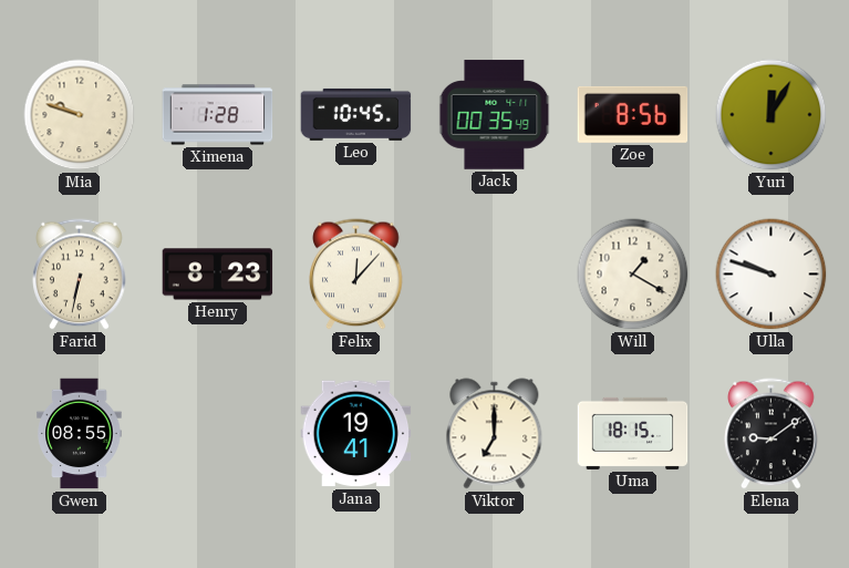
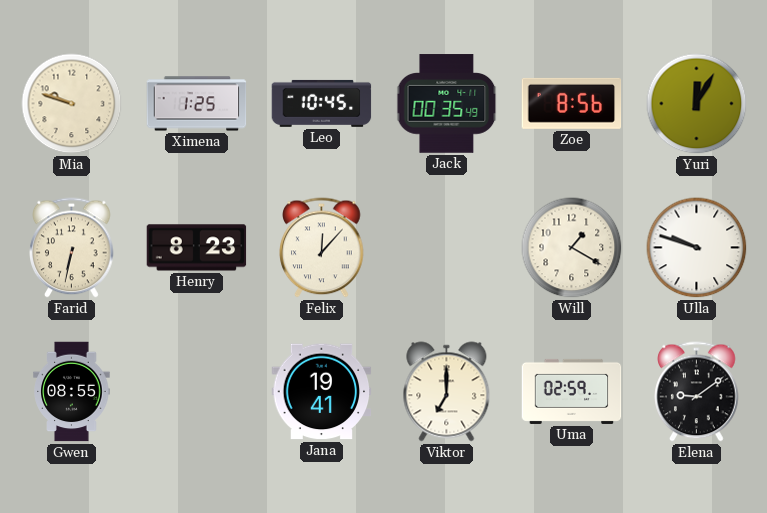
Ximena: 1:28 -> 1:25
Uma: 18:15 -> 02:59
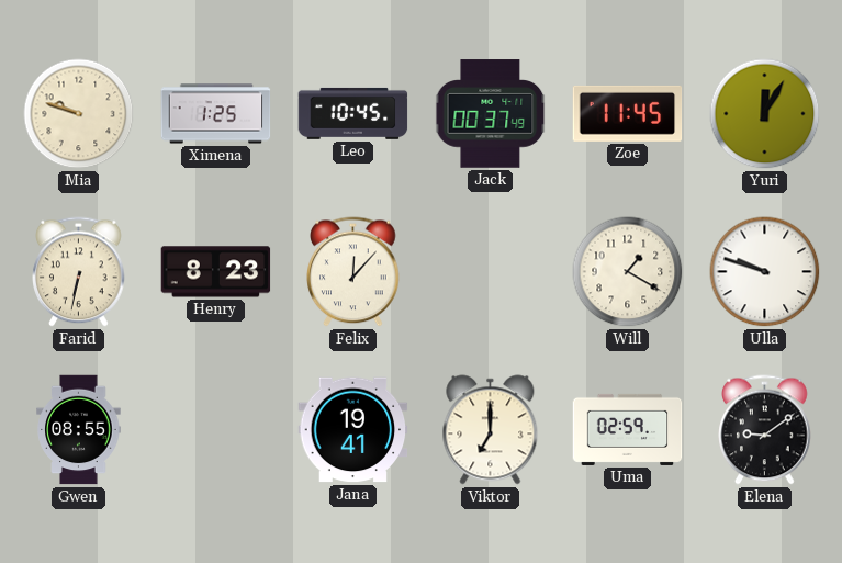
Jack: 00:35 -> 00:37
Zoe: 8:56 -> 11:45
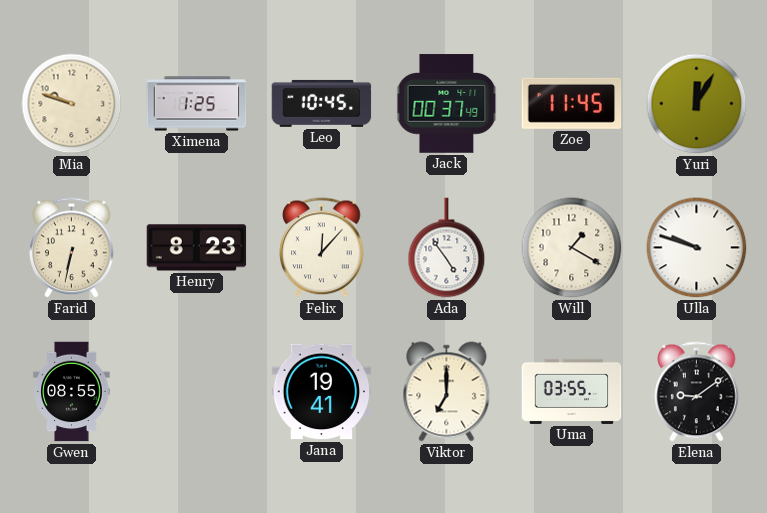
Ada: none -> 4:54
Uma: 02:59 -> 03:55
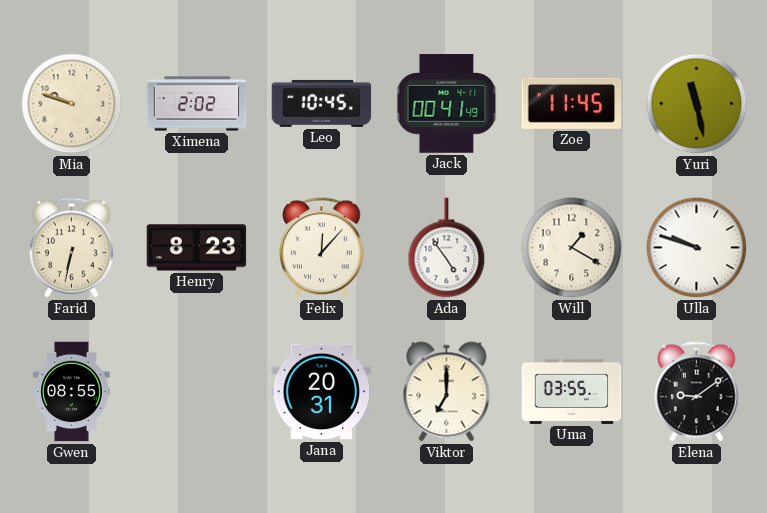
Ximena: 1:25 -> 2:02
Jack: 00:37 -> 00:41
Yuri: 12:05 -> 11:28
Jana: 19:41 -> 20:31
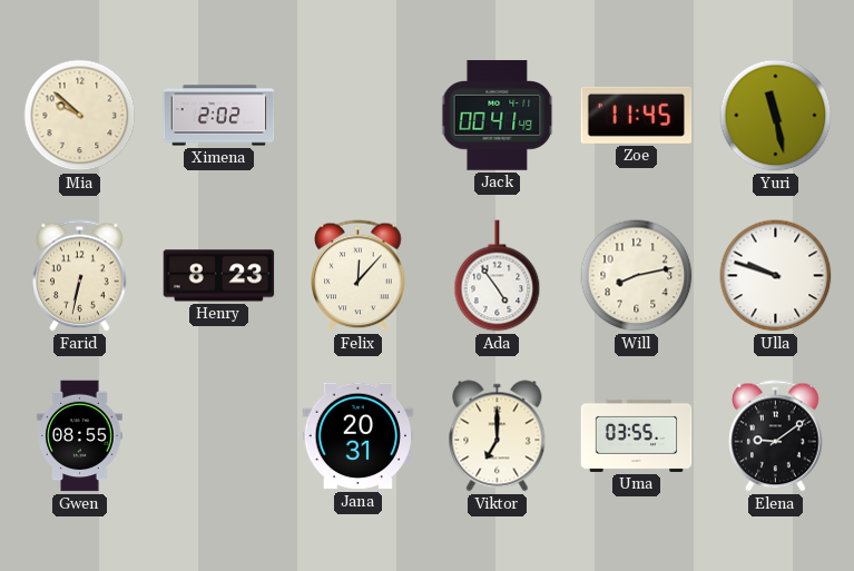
Mia: 9:48 -> 9:52
Leo: 10:45 -> none
Will: 1:20 -> 8:13
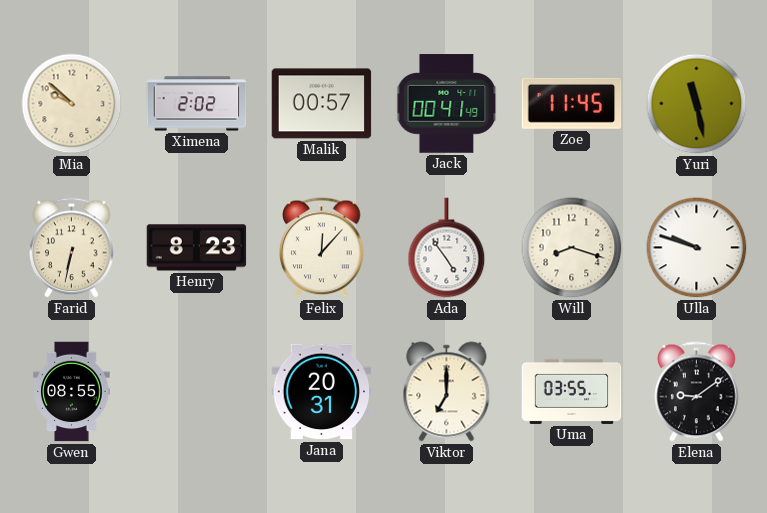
Malik: none -> 00:57
Will: 8:13 -> 8:18
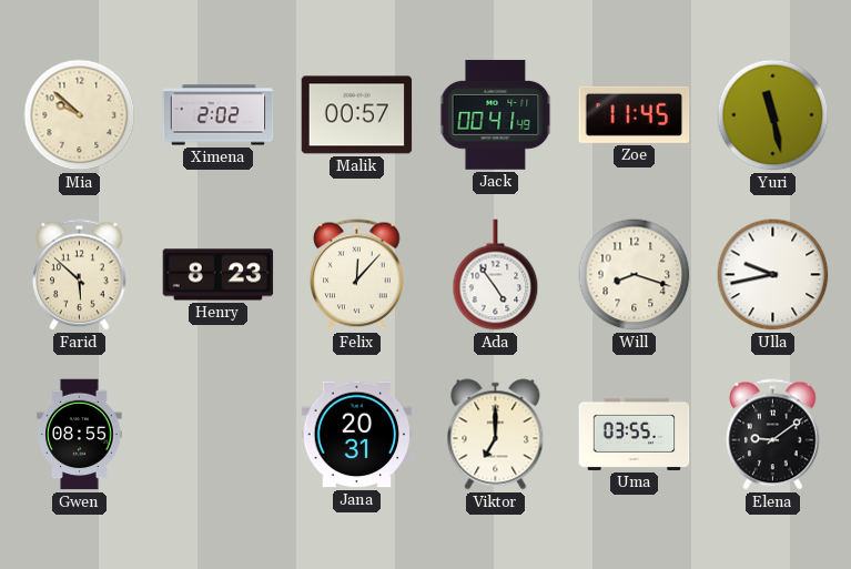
Farid: 6:32 -> 5:52
Ulla: 9:48 -> 9:43
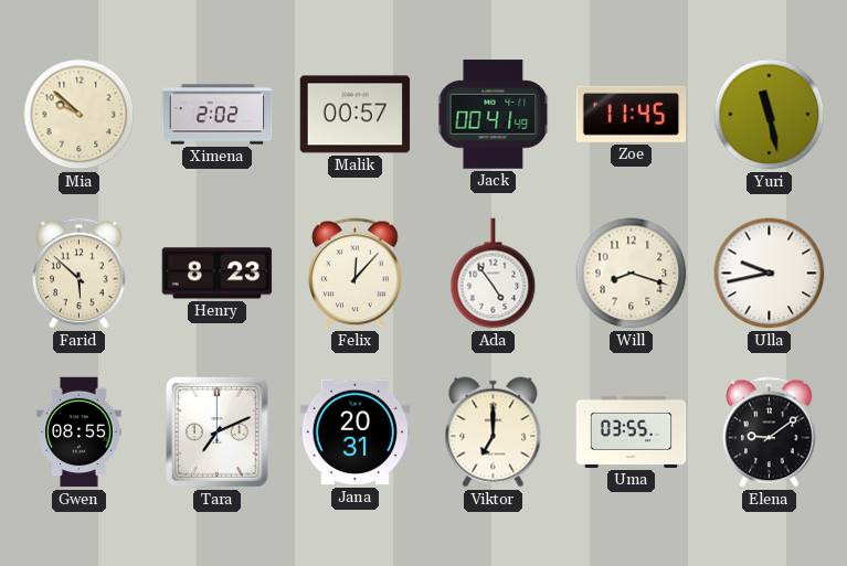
Tara: none -> 7:11
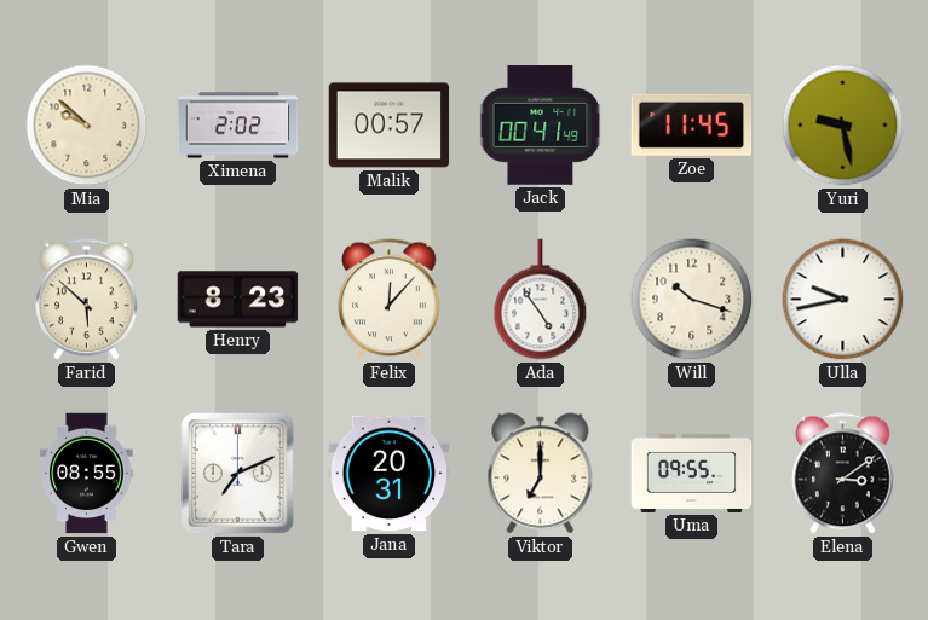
Yuri: 11:28 -> 9:28
Will: 8:18 -> 10:18
Uma: 03:55 -> 09:55
Elena: 9:09 -> 3:09
